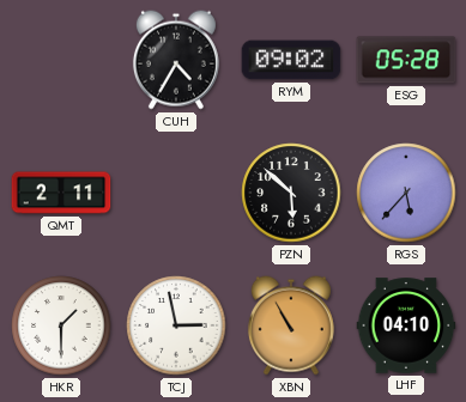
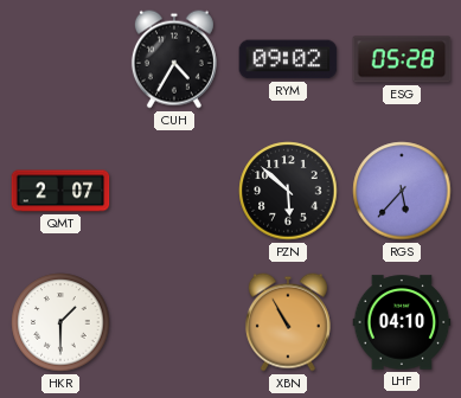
QMT: 2:11 -> 2:07
TCJ: 2:58 -> none
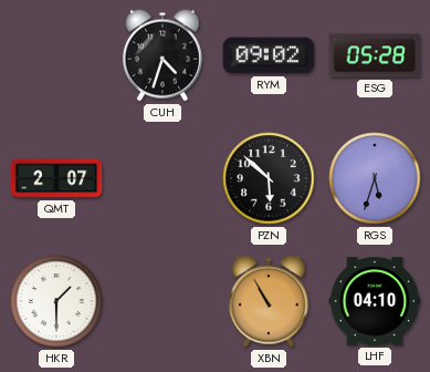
CUH: 4:35 -> 4:33
RGS: 5:37 -> 5:33
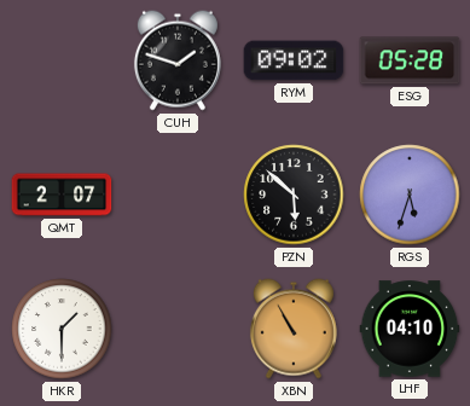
CUH: 4:33 -> 1:48
